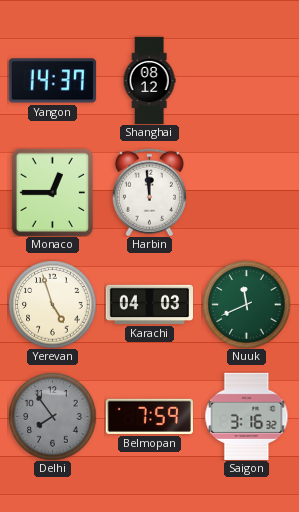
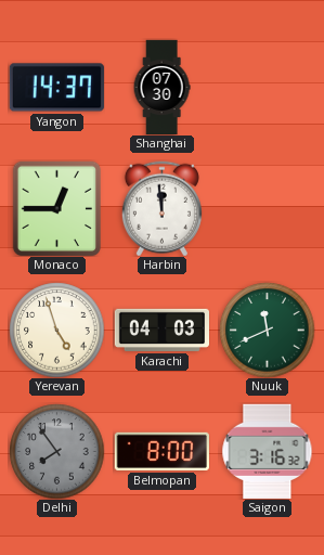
Shanghai: 08:12 -> 07:30
Belmopan: 7:59 -> 8:00
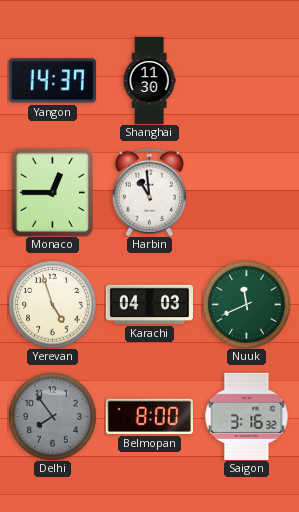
Shanghai: 07:30 -> 11:30
Harbin: 11:59 -> 10:59
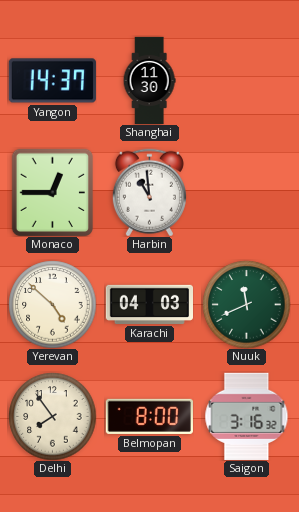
Yerevan: 4:57 -> 4:52
Delhi dial: grey -> cream
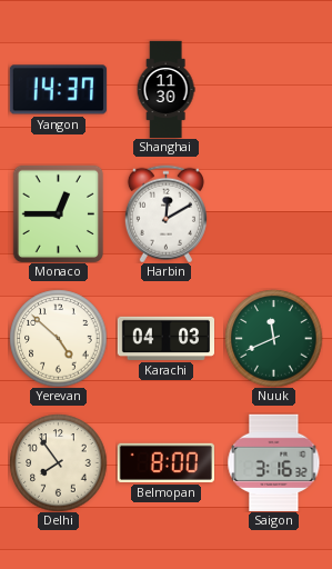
Harbin: 10:59 -> 12:10
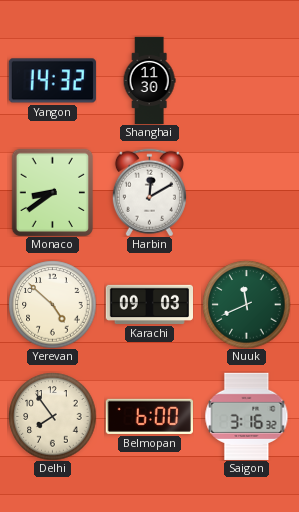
Yangon: 14:37 -> 14:32
Monaco: 12:45 -> 8:39
Karachi: 04:03 -> 09:03
Belmopan: 8:00 -> 6:00
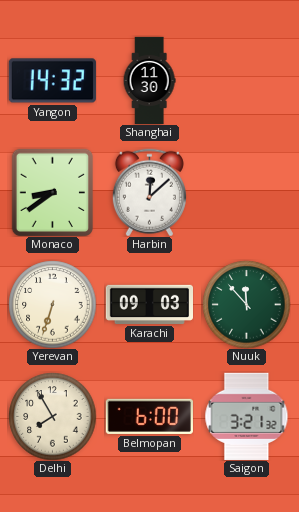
Harbin: 12:10 -> 12:08
Yerevan: 4:52 -> 6:33
Nuuk: 11:41 -> 11:53
Delhi: 7:54 -> 7:55
Saigon: 3:16 -> 3:21
